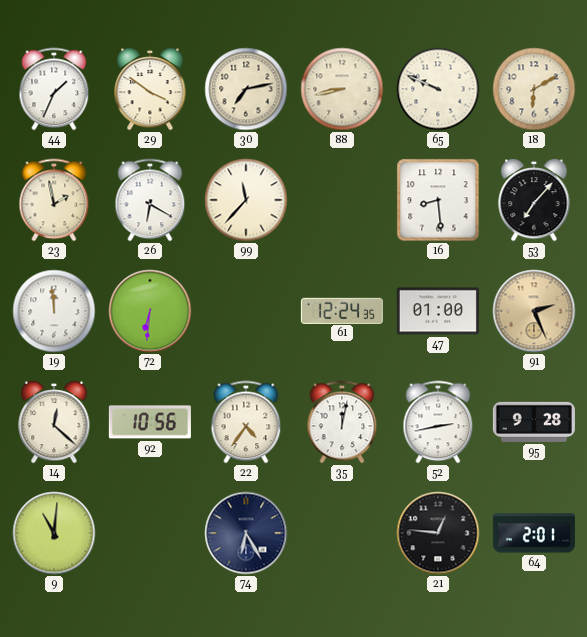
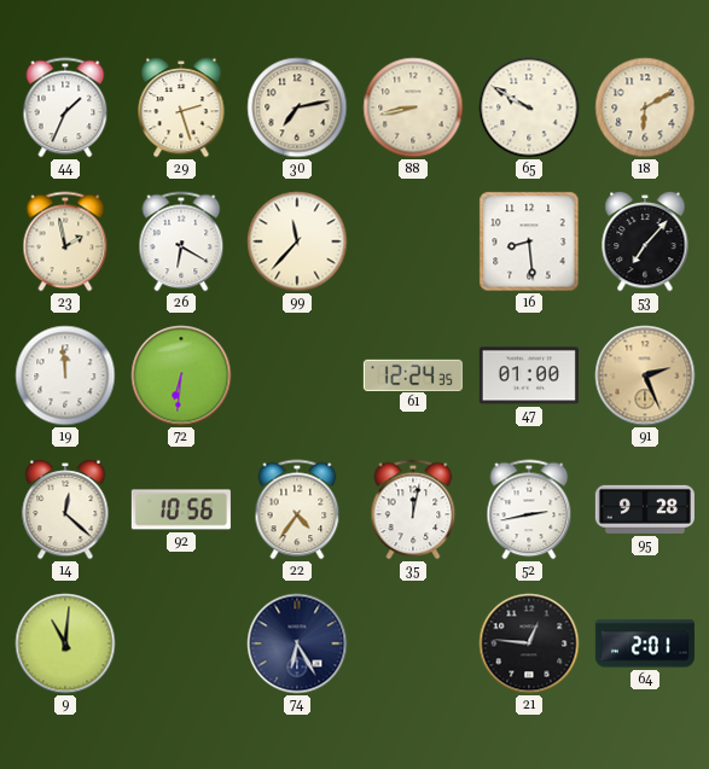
29: 3:51 -> 2:27
65: 9:49 -> 9:50
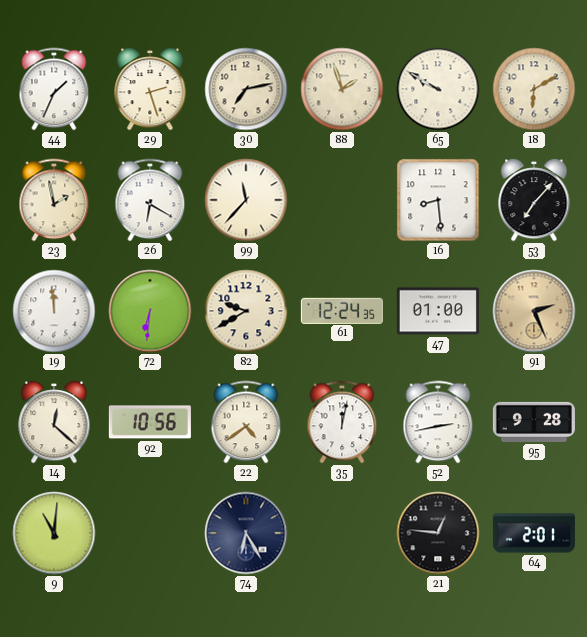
88: 8:43 -> 1:57
82: none -> 9:40
22: 4:36 -> 4:39
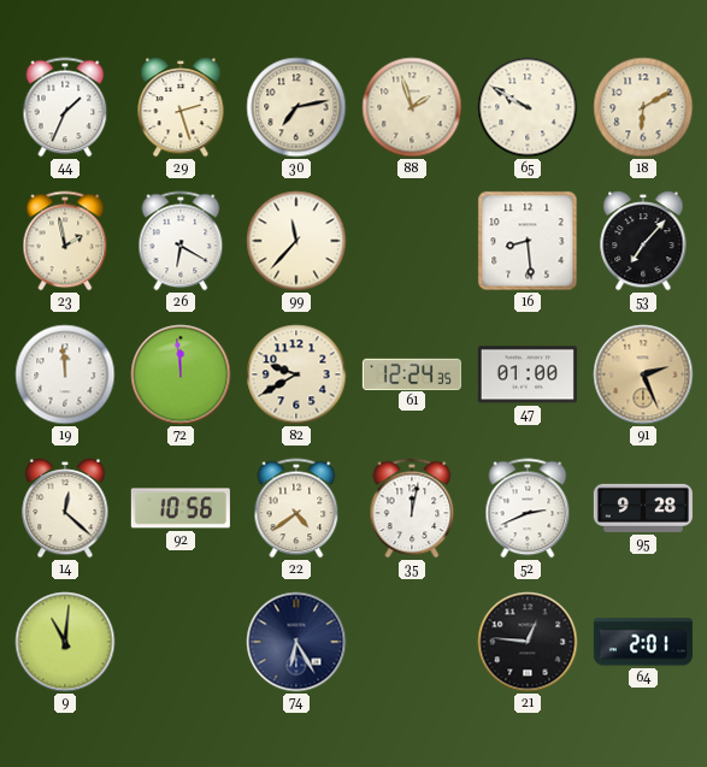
72: 6:31 -> 11:59
52: 2:43 -> 2:41
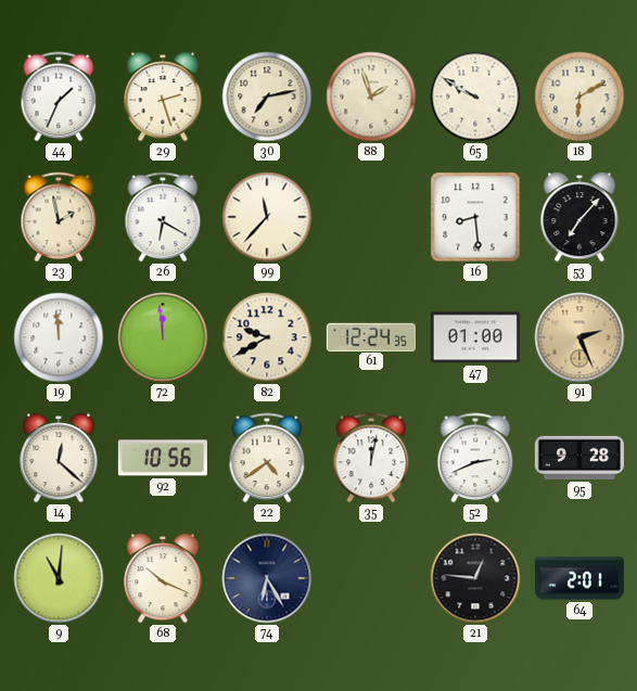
68: none -> 10:19
